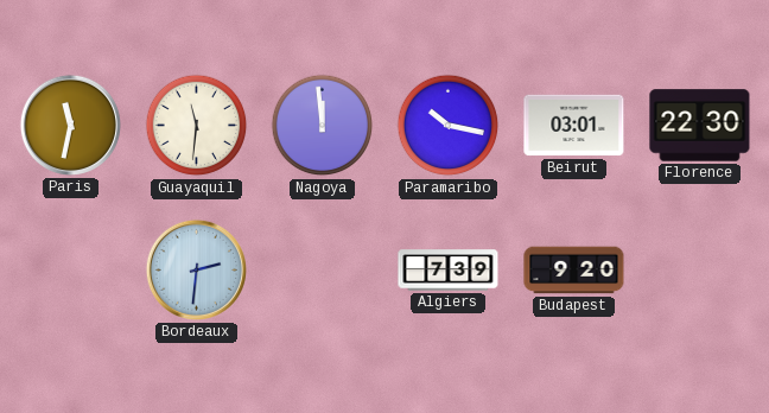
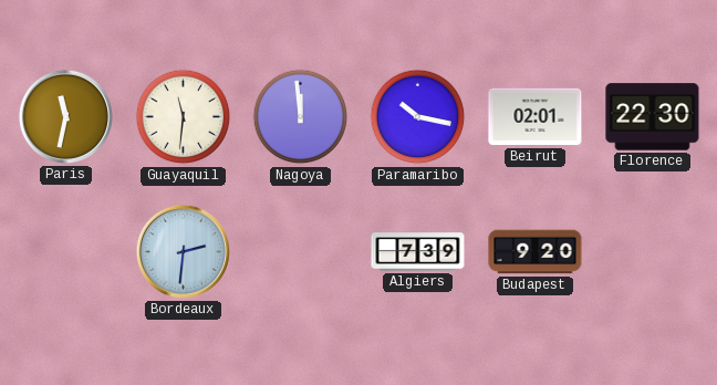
Beirut: 03:01 -> 02:01
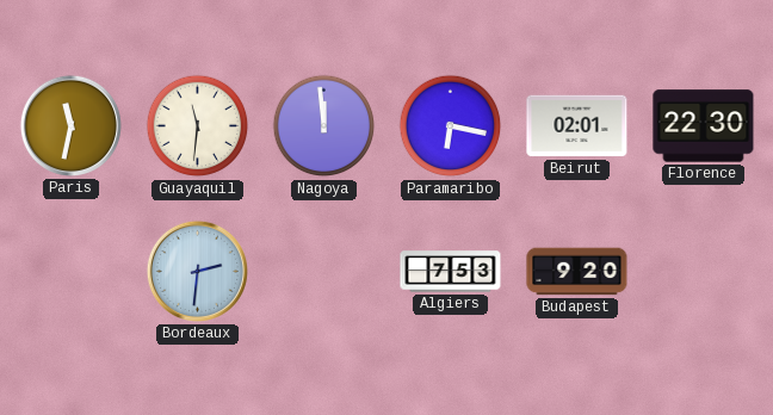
Paramaribo: 10:17 -> 6:17
Algiers: 7:39 -> 7:53
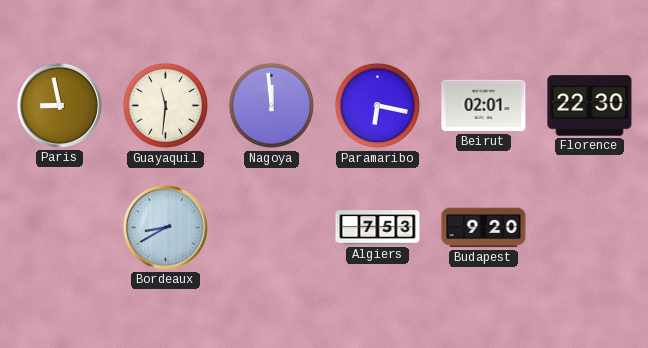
Paris: 11:32 -> 8:58
Bordeaux: 2:31 -> 8:40
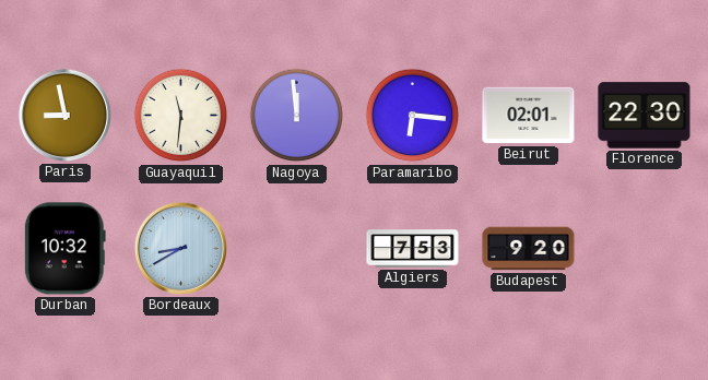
Paramaribo: 6:17 -> 6:16
Durban: none -> 10:32
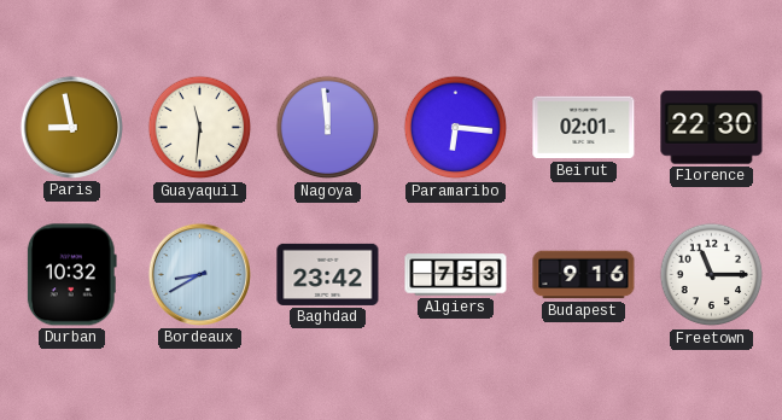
Baghdad: none -> 23:42
Budapest: 9:20 -> 9:16
Freetown: none -> 11:15
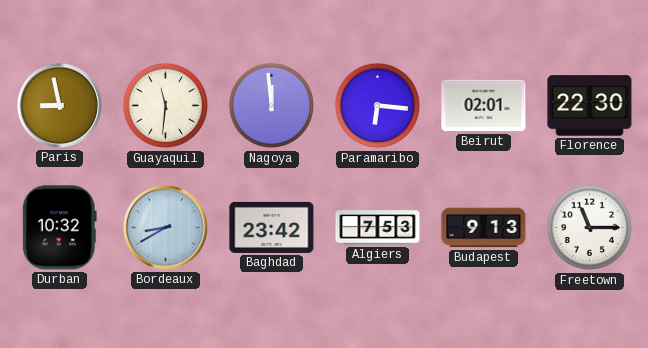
Budapest: 9:16 -> 9:13
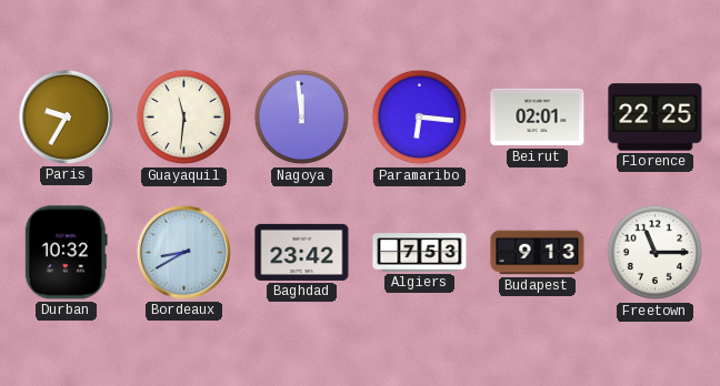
Paris: 8:58 -> 9:35
Florence: 22:30 -> 22:25
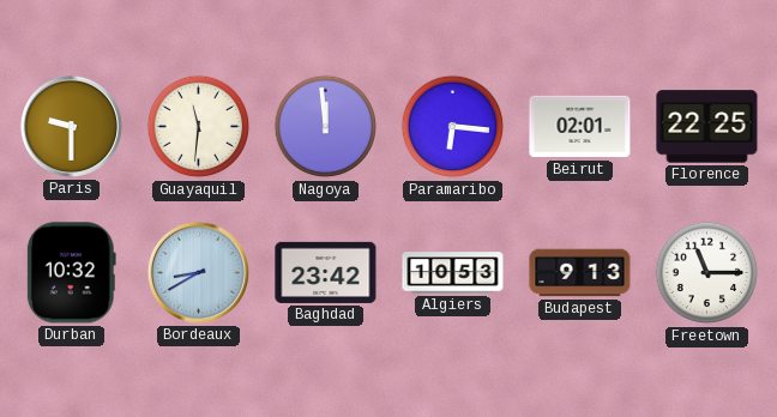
Paris: 9:35 -> 9:30
Algiers: 7:53 -> 10:53
